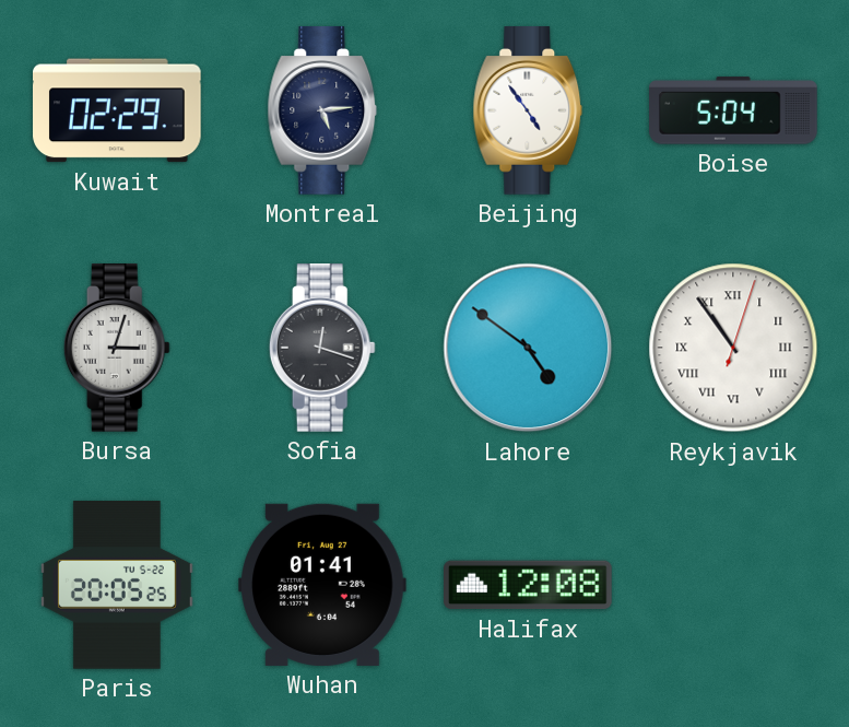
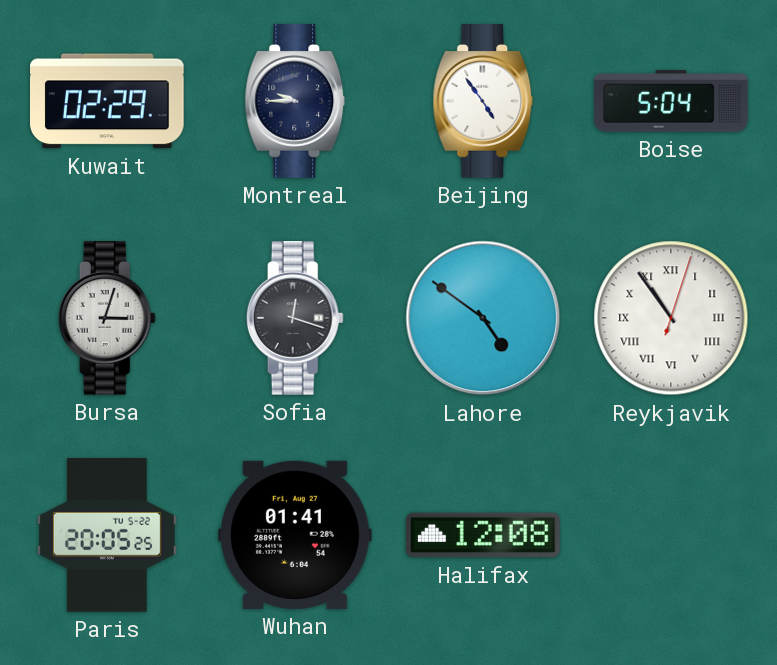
Montreal: 5:14 -> 9:45
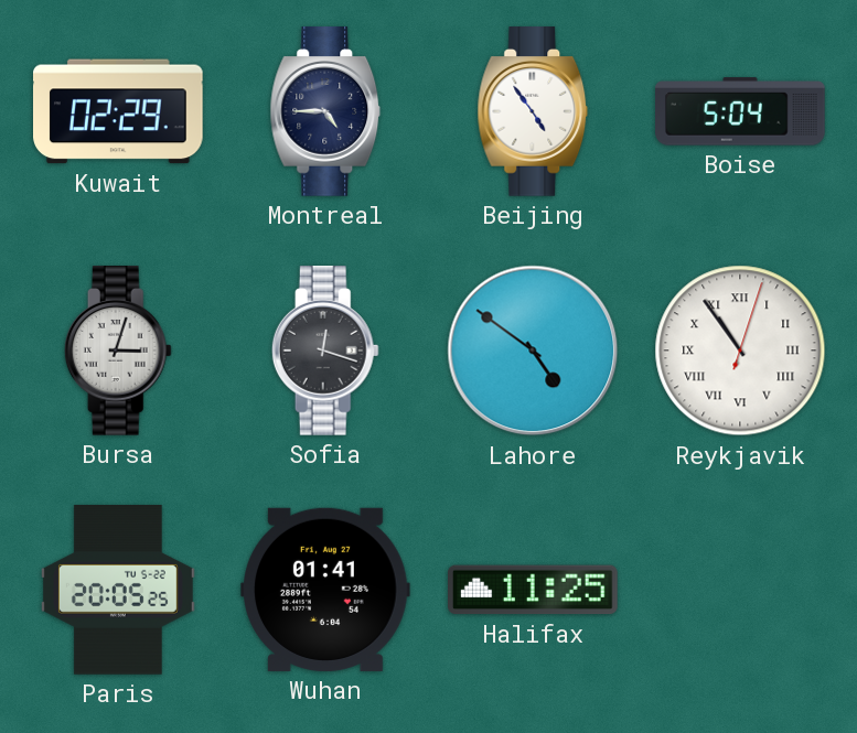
Montreal: 9:45 -> 4:45
Halifax: 12:08 -> 11:25
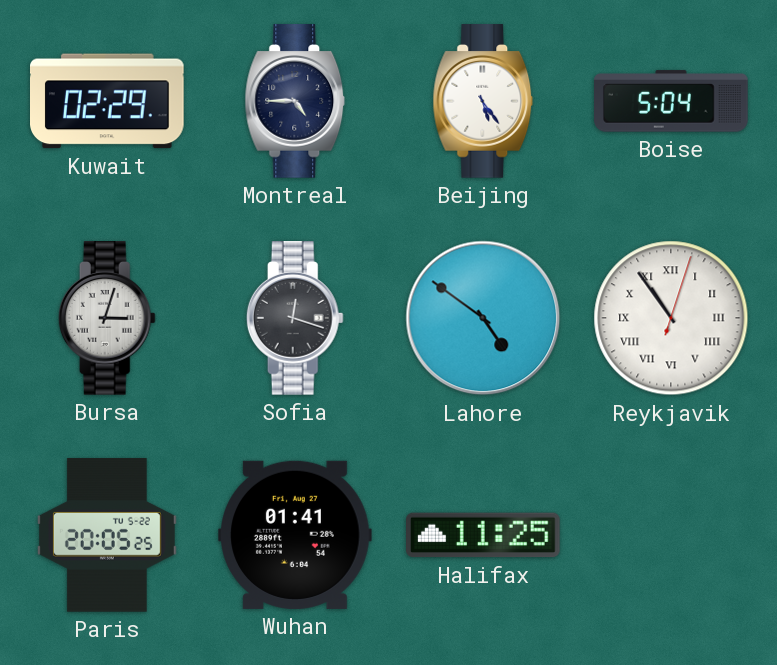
Beijing: 4:54 -> 5:24
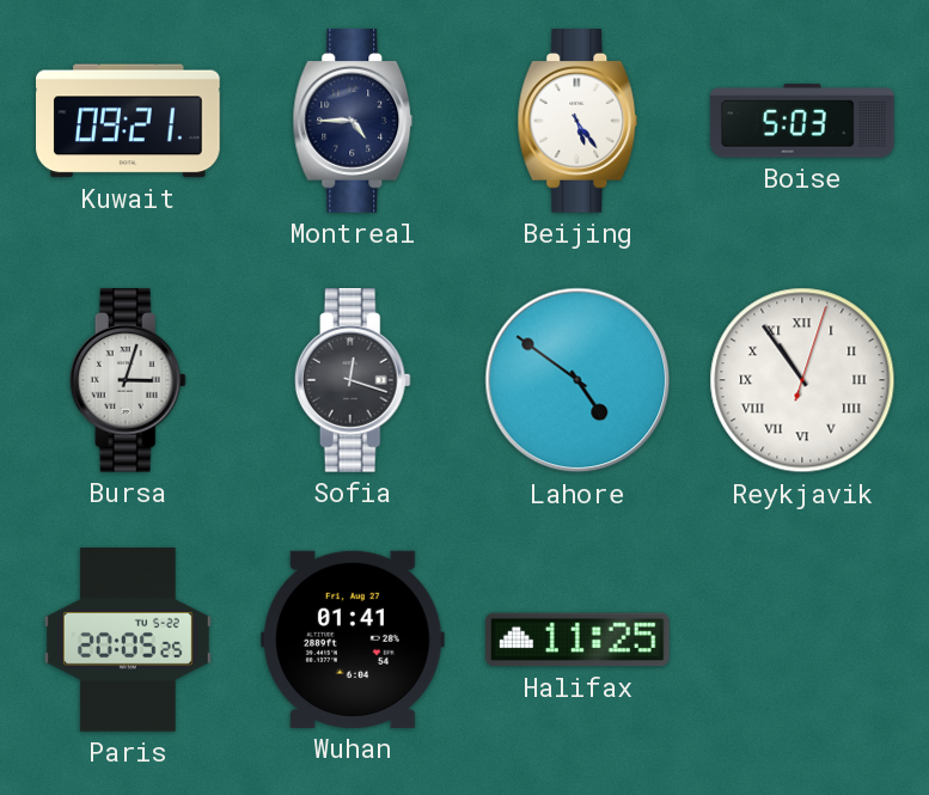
Kuwait: 02:29 -> 09:21
Boise: 5:04 -> 5:03
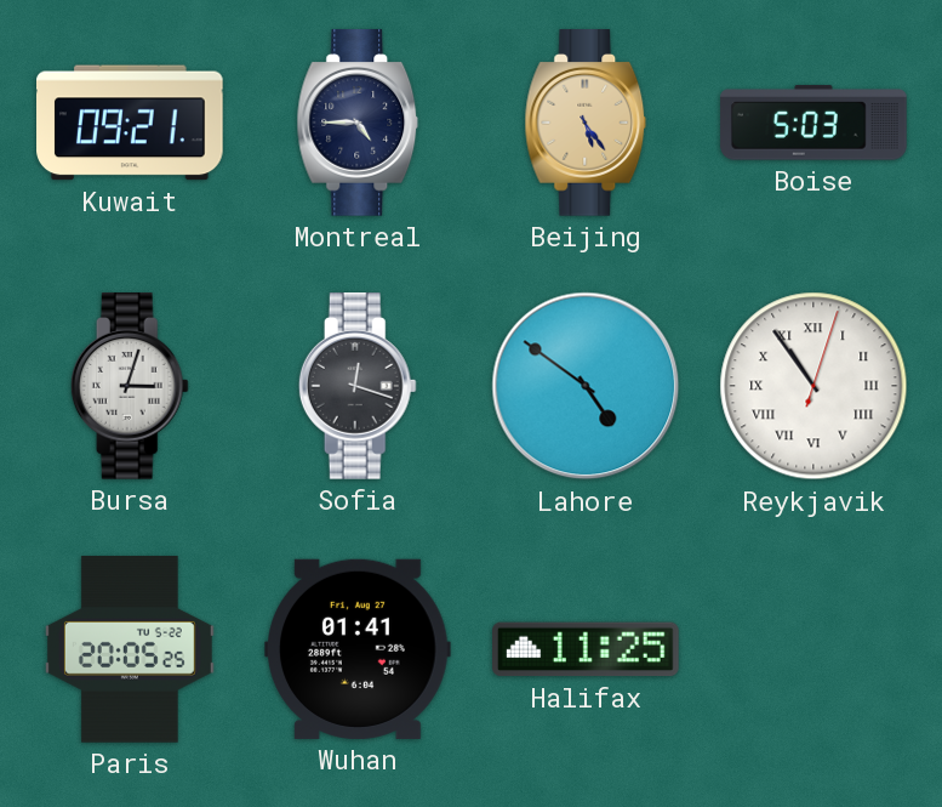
Beijing dial: white -> champagne
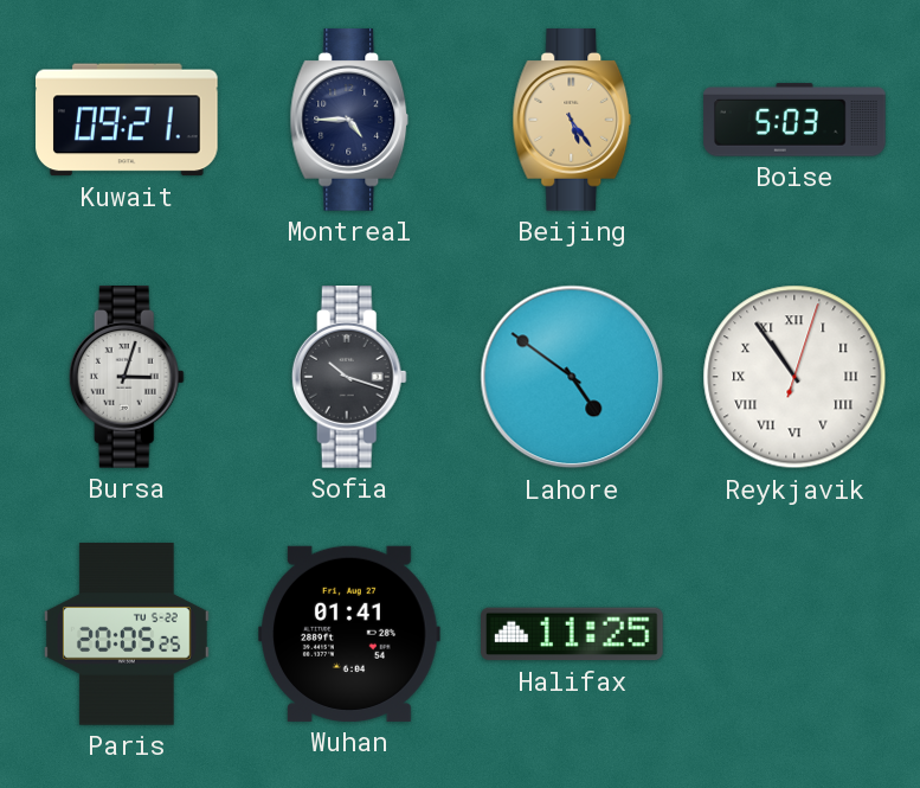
Sofia: 12:18 -> 10:18
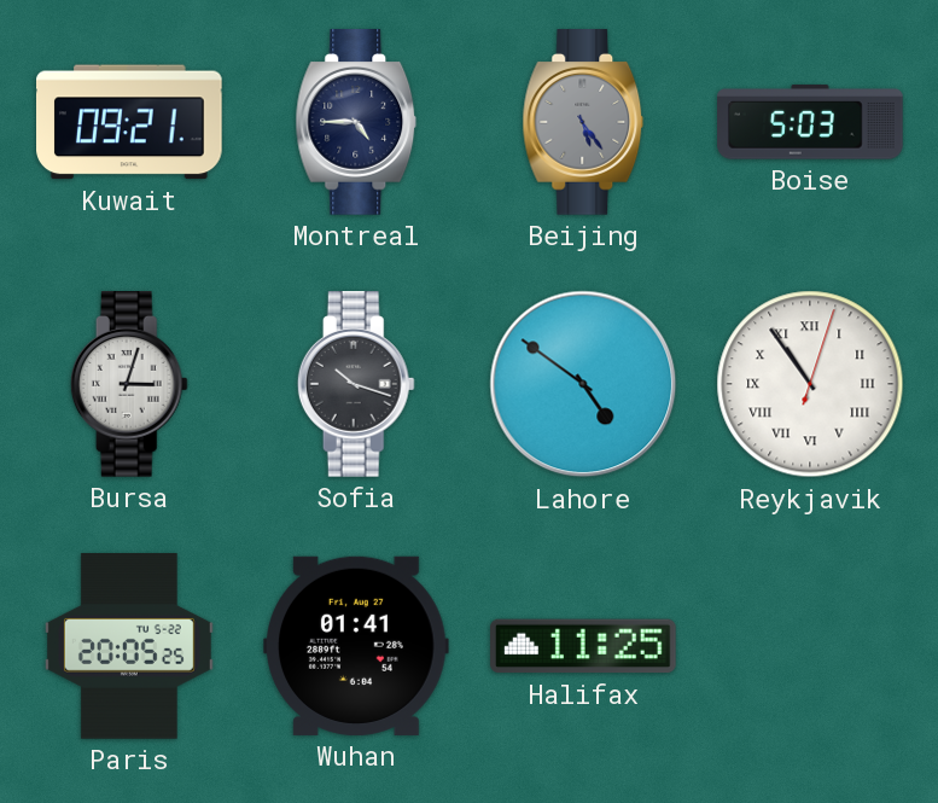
Beijing dial: champagne -> grey
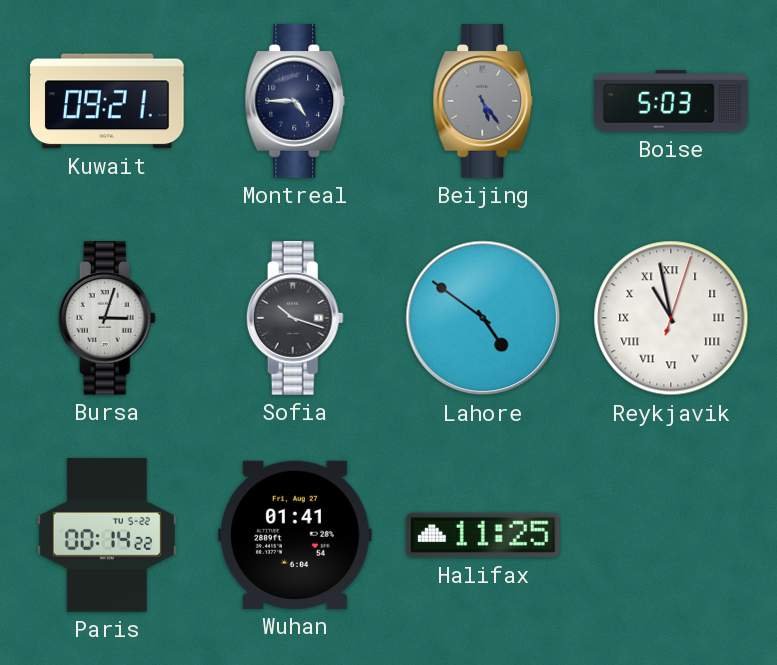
Reykjavik: 10:54 -> 10:58
Paris: 20:05 -> 00:14
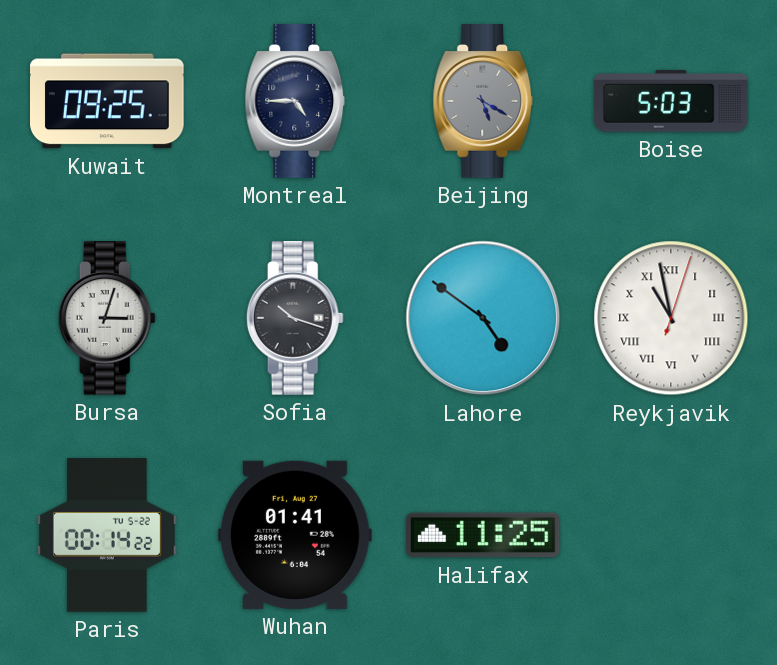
Kuwait: 09:21 -> 09:25
Beijing: 5:24 -> 5:20
